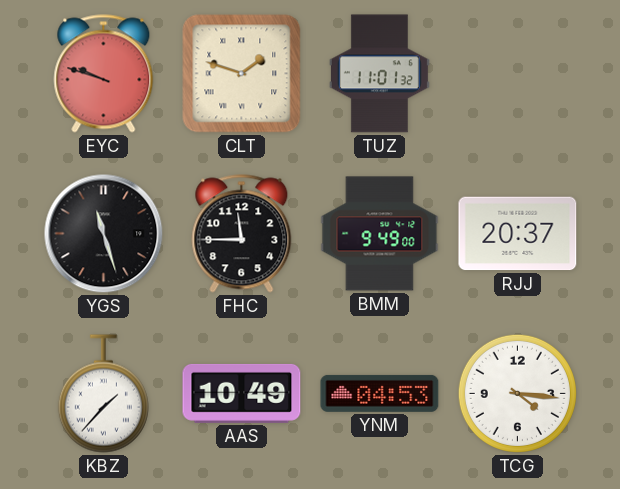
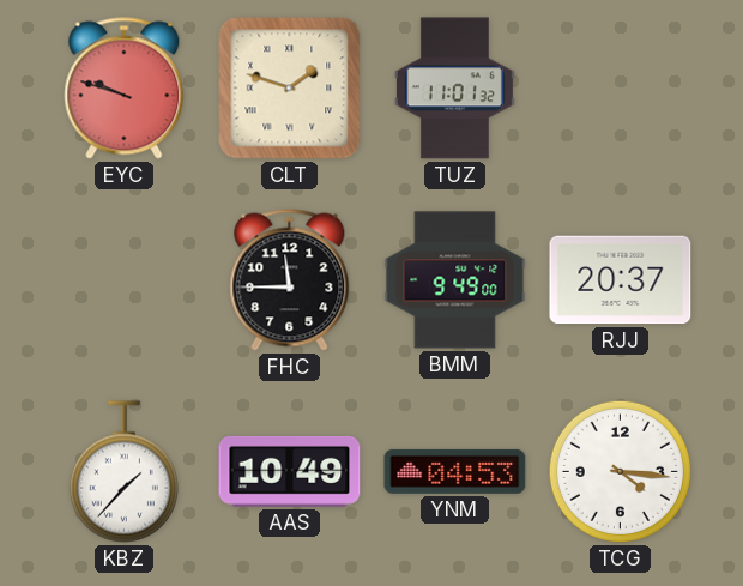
YGS: 11:27 -> none
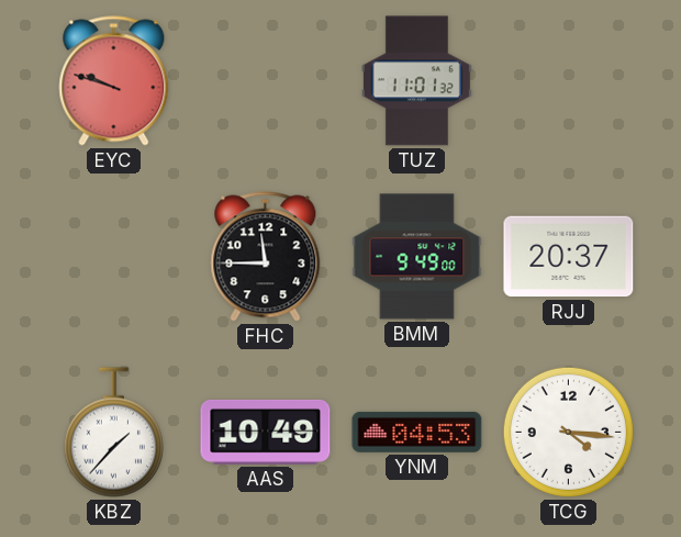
CLT: 1:48 -> none
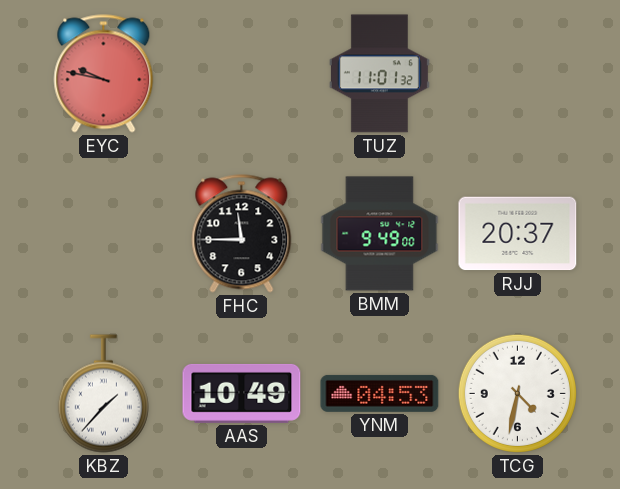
EYC: 9:48 -> 9:47
TCG: 4:16 -> 4:32
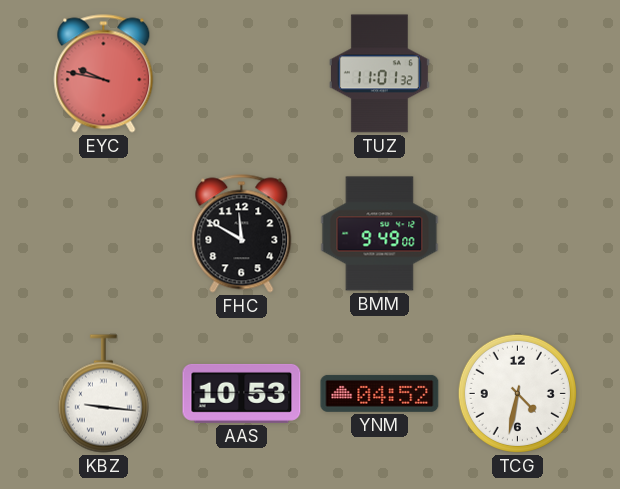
FHC: 11:45 -> 11:50
RJJ: 20:37 -> none
KBZ: 1:37 -> 9:16
AAS: 10:49 -> 10:53
YNM: 04:53 -> 04:52
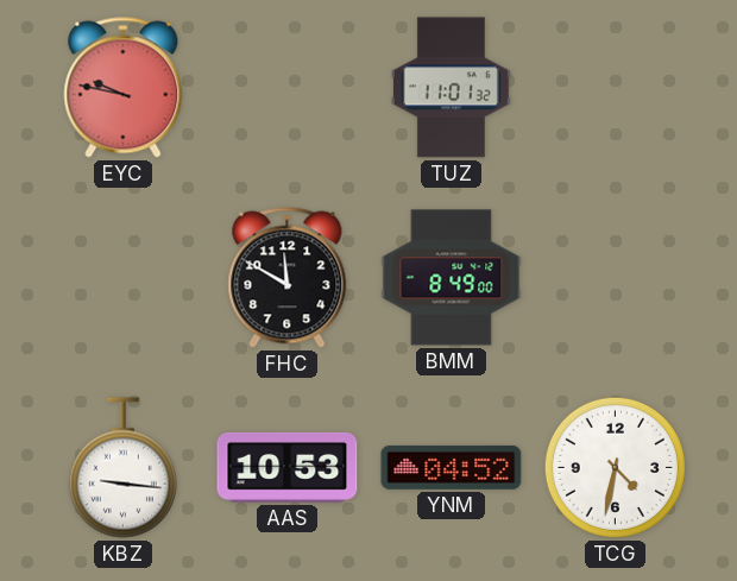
BMM: 9:49 -> 8:49
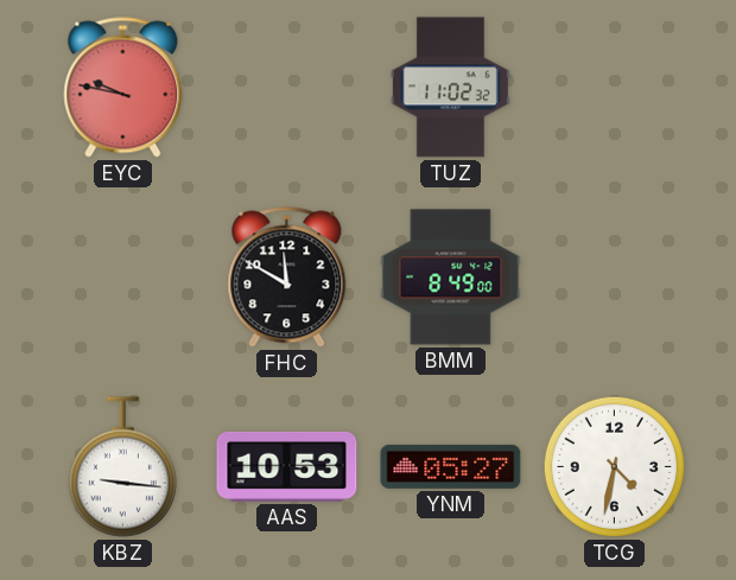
TUZ: 11:01 -> 11:02
YNM: 04:52 -> 05:27
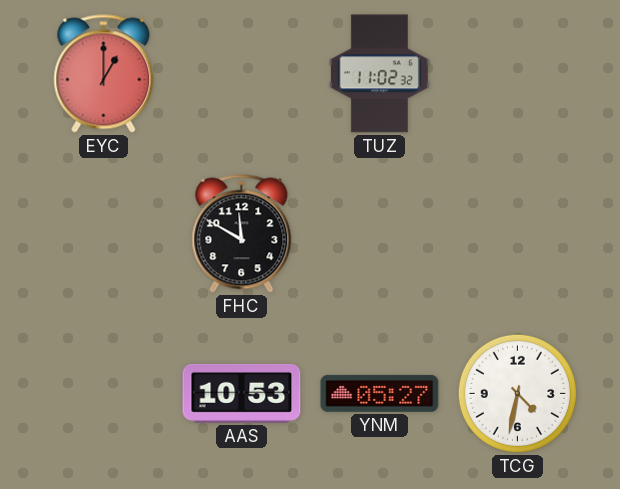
EYC: 9:47 -> 1:00
BMM: 8:49 -> none
KBZ: 9:16 -> none
